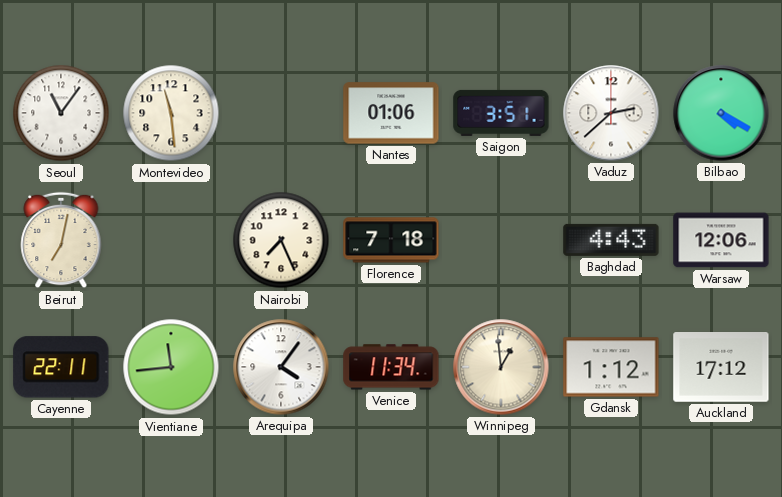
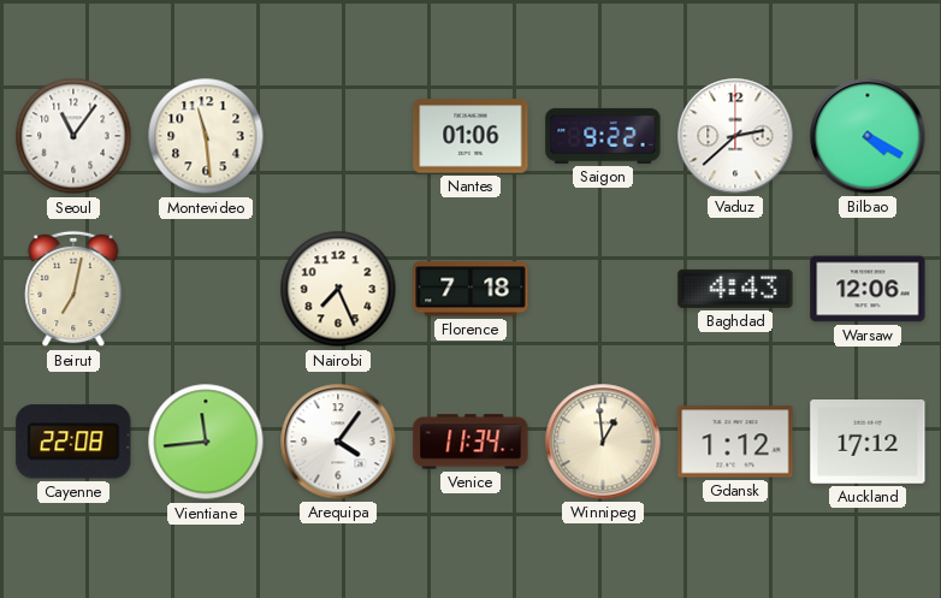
Saigon: 3:51 -> 9:22
Cayenne: 22:11 -> 22:08
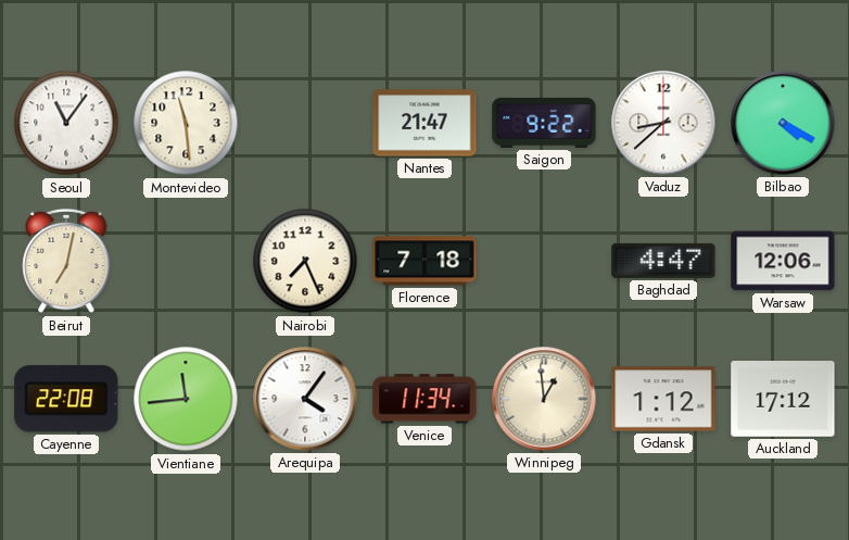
Nantes: 01:06 -> 21:47
Vaduz: 2:38 -> 8:38
Baghdad: 4:43 -> 4:47
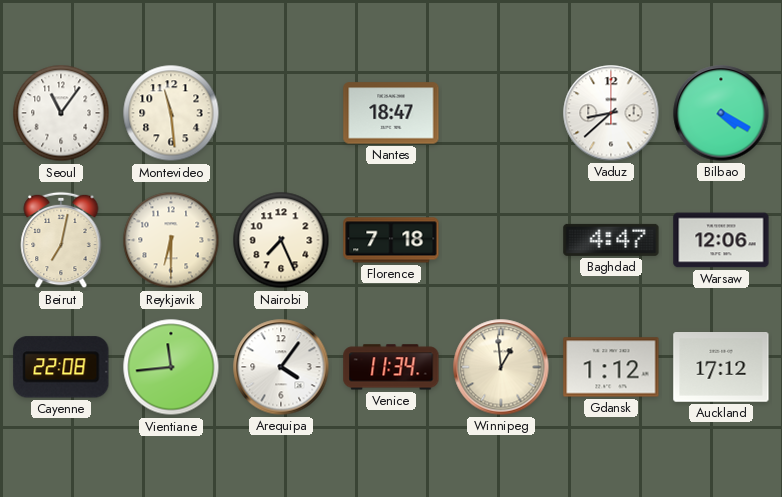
Nantes: 21:47 -> 18:47
Saigon: 9:22 -> none
Reykjavik: none -> 6:30
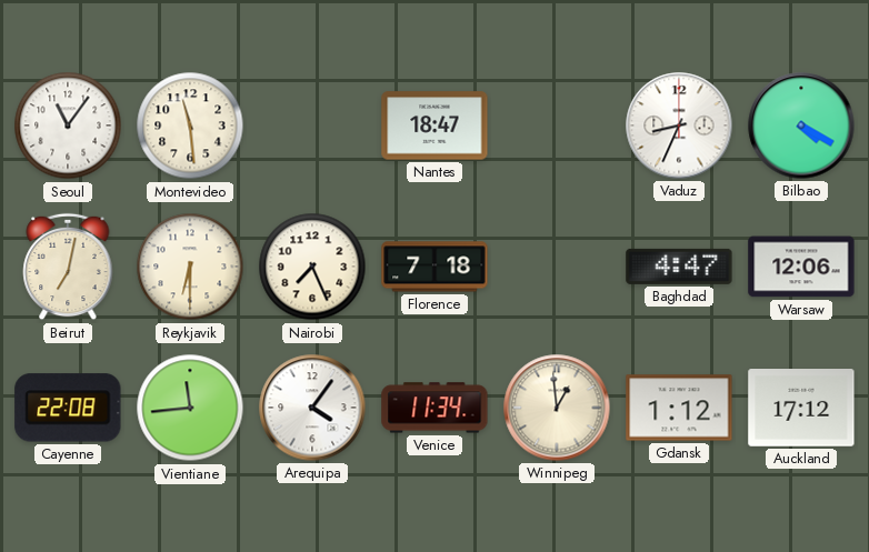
Vaduz: 8:38 -> 8:34
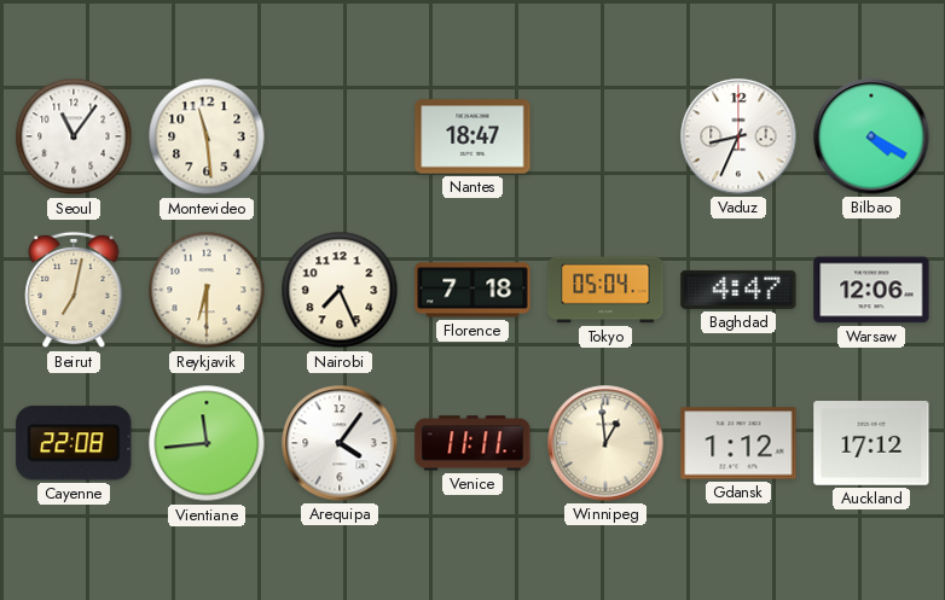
Tokyo: none -> 05:04
Venice: 11:34 -> 11:11
